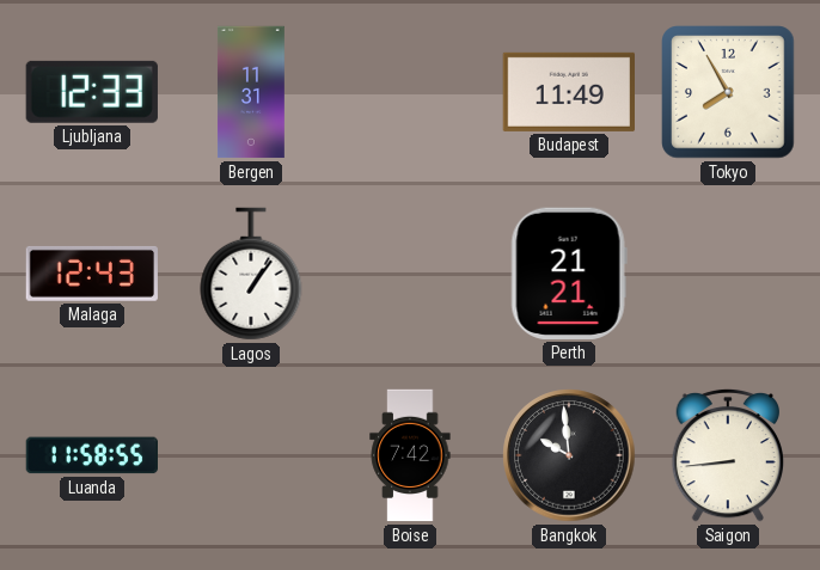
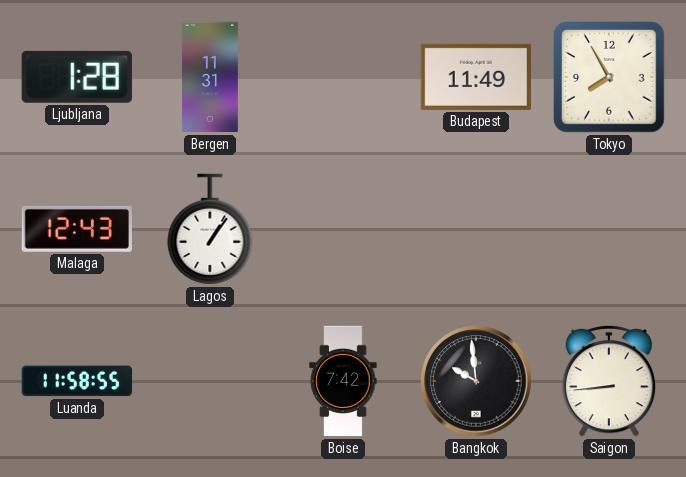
Ljubljana: 12:33 -> 1:28
Perth: 21:21 -> none
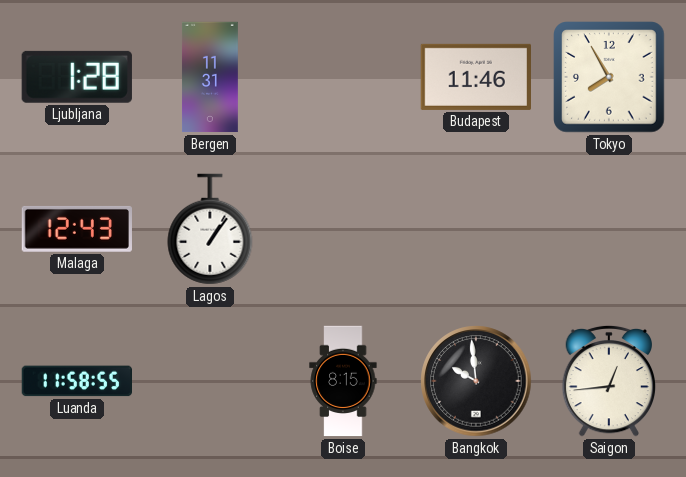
Budapest: 11:49 -> 11:46
Boise: 7:42 -> 8:15
Saigon: 8:44 -> 12:44
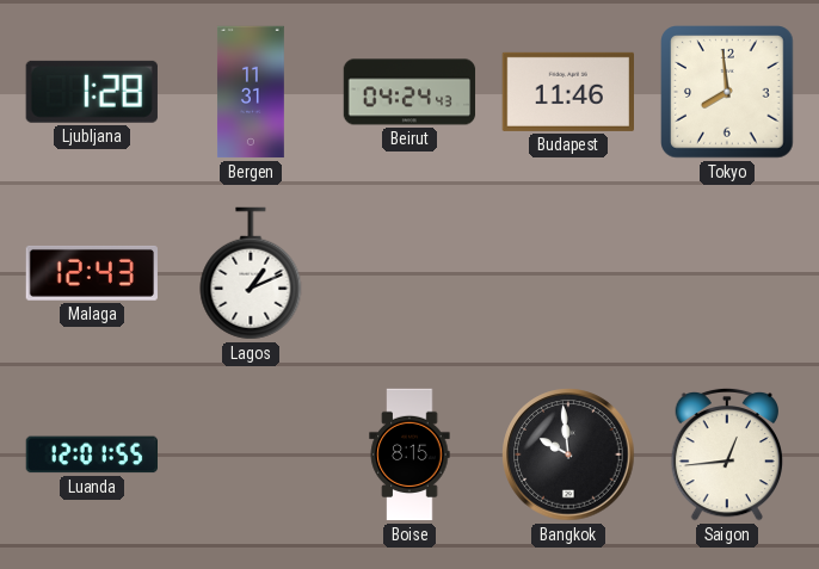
Beirut: none -> 04:24
Tokyo: 7:55 -> 7:59
Lagos: 1:06 -> 1:11
Luanda: 11:58 -> 12:01
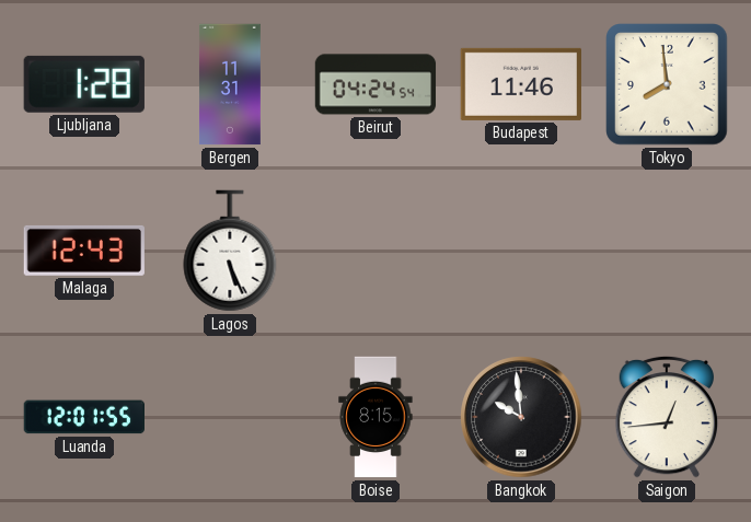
Beirut: 04:24:43 -> 04:24:54
Lagos: 1:11 -> 5:26
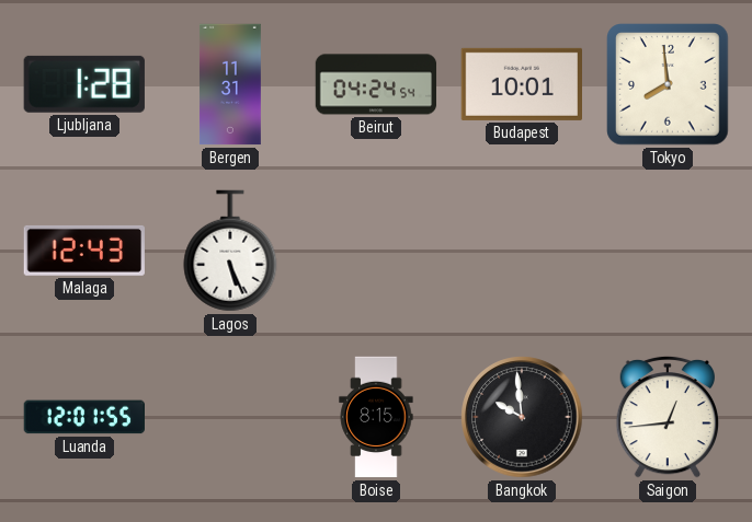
Budapest: 11:46 -> 10:01
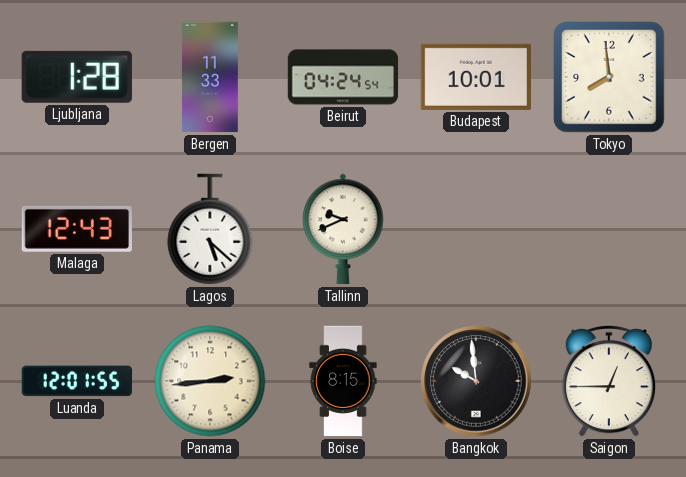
Bergen: 11:31 -> 11:33
Lagos: 5:26 -> 5:22
Tallinn: none -> 9:41
Panama: none -> 2:44
Saigon: 12:44 -> 12:45
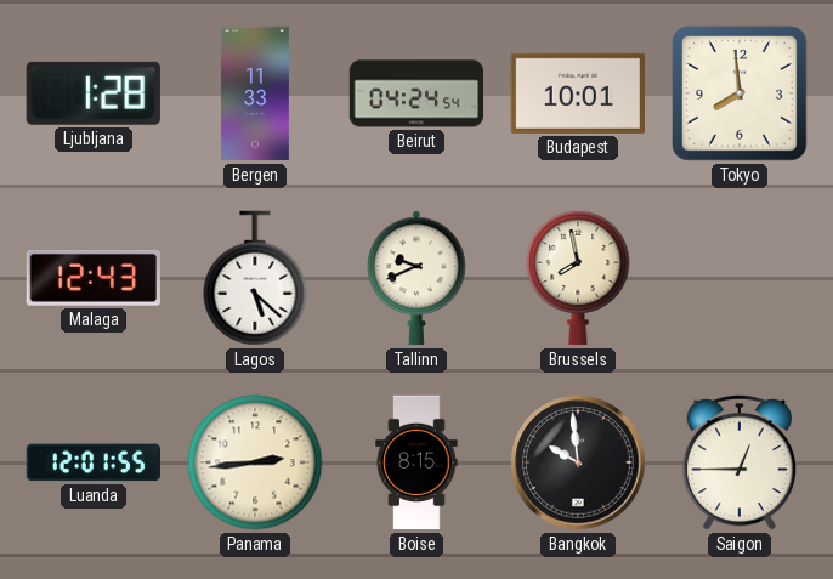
Brussels: none -> 7:58
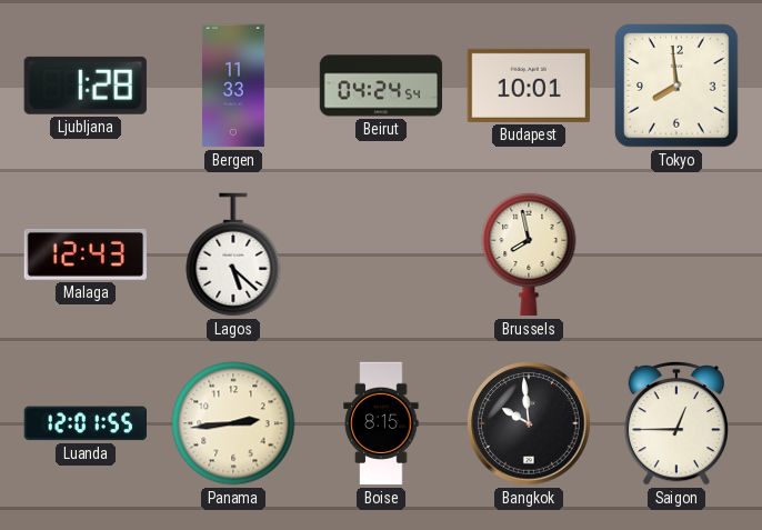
Tallinn: 9:41 -> none
